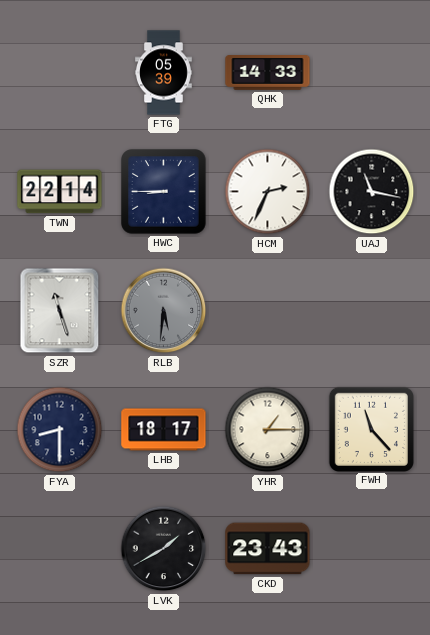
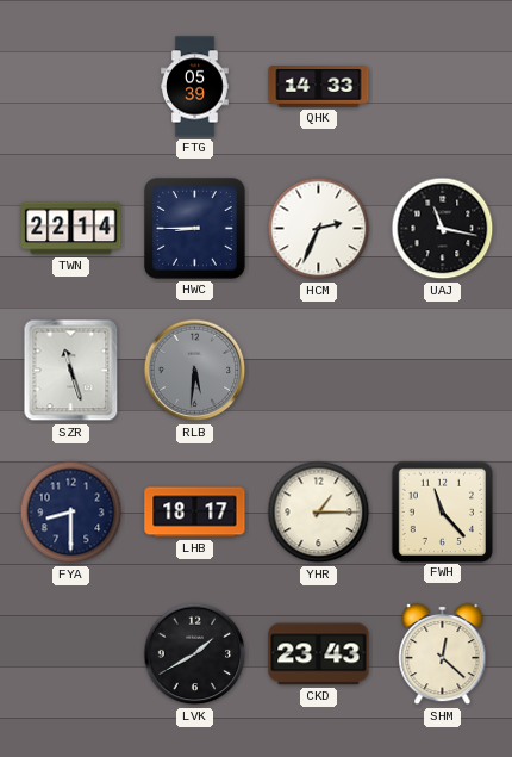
SHM: none -> 12:22
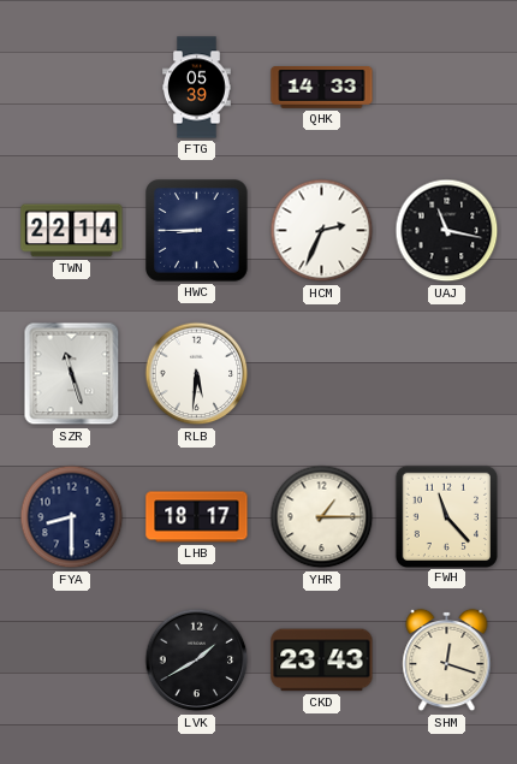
RLB dial: grey -> white
SHM: 12:22 -> 12:18
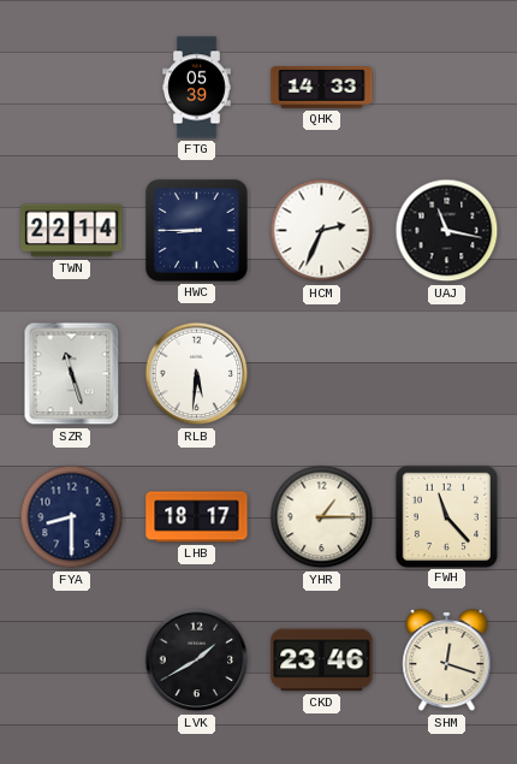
CKD: 23:43 -> 23:46
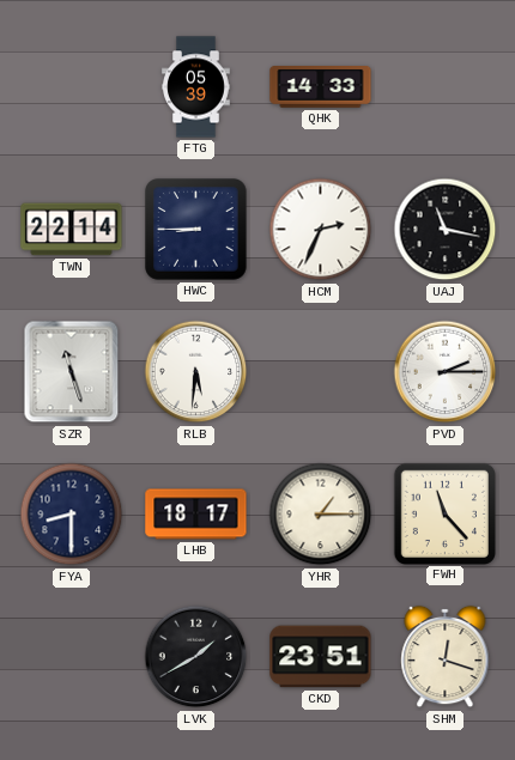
PVD: none -> 2:15
CKD: 23:46 -> 23:51
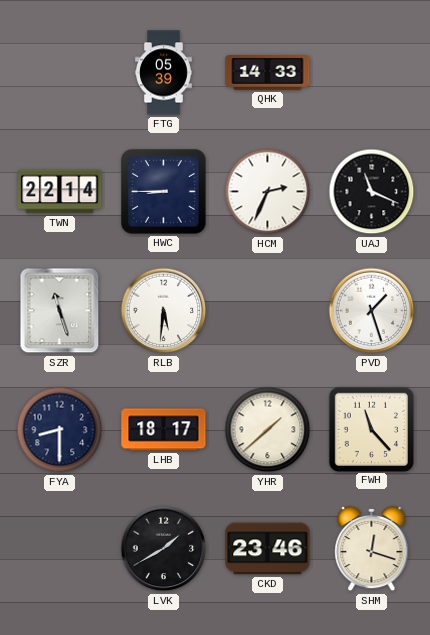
UAJ: 11:17 -> 11:19
PVD: 2:15 -> 1:27
YHR: 1:15 -> 1:38
CKD: 23:51 -> 23:46
